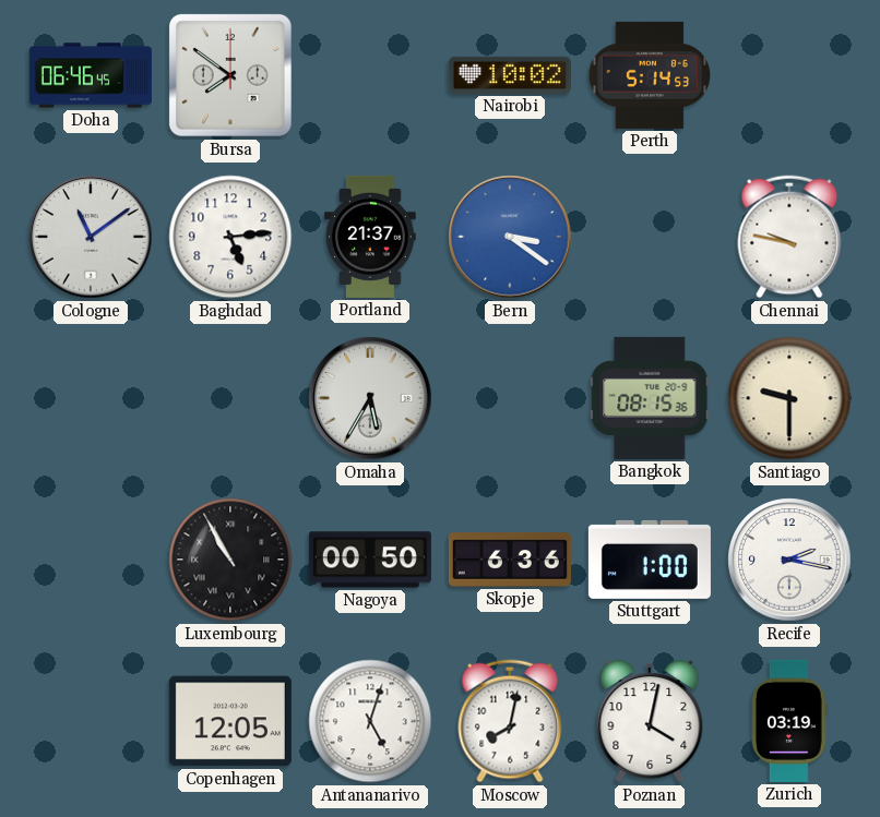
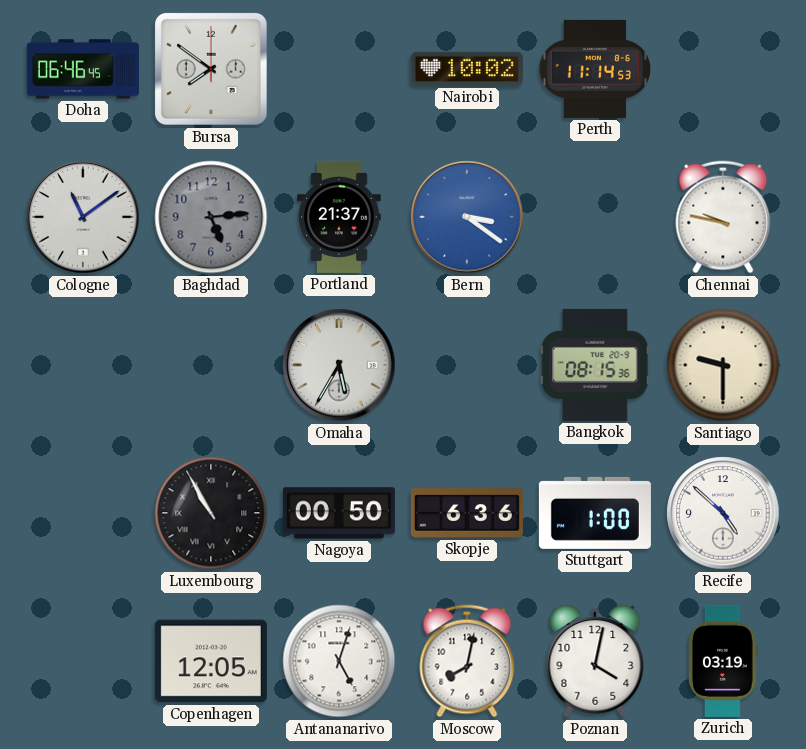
Perth: 5:14 -> 11:14
Baghdad dial: white -> grey
Recife: 2:17 -> 4:52
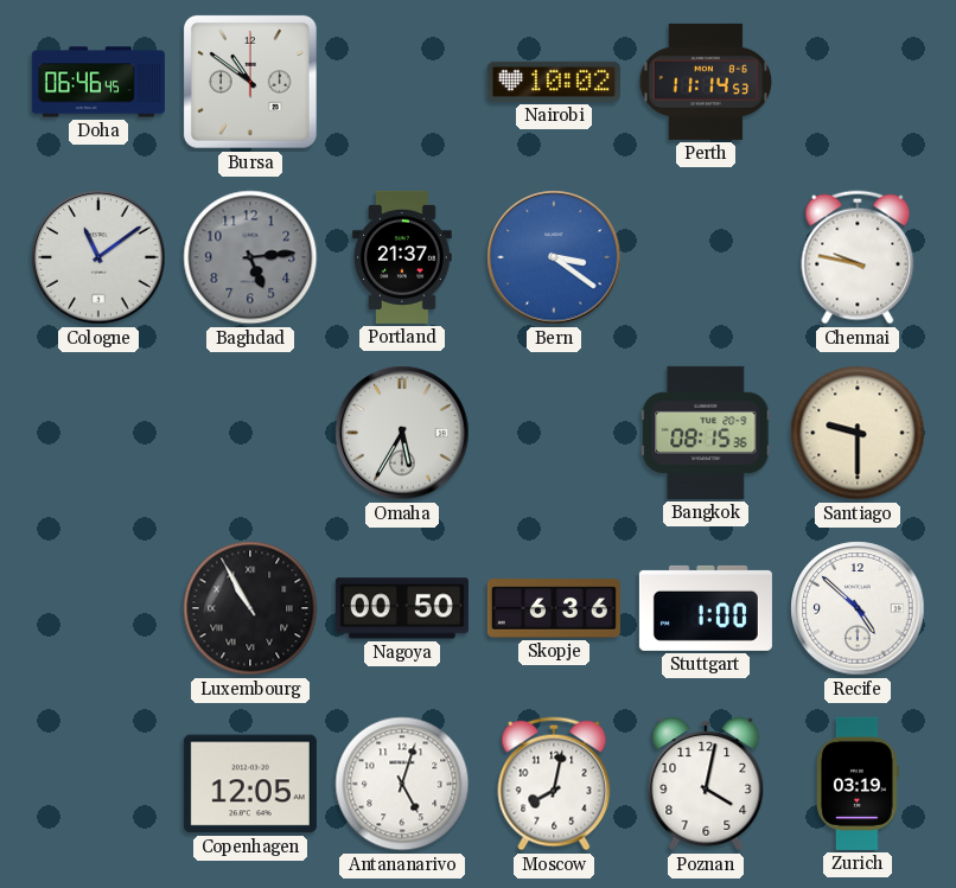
Bursa: 7:51 -> 10:51
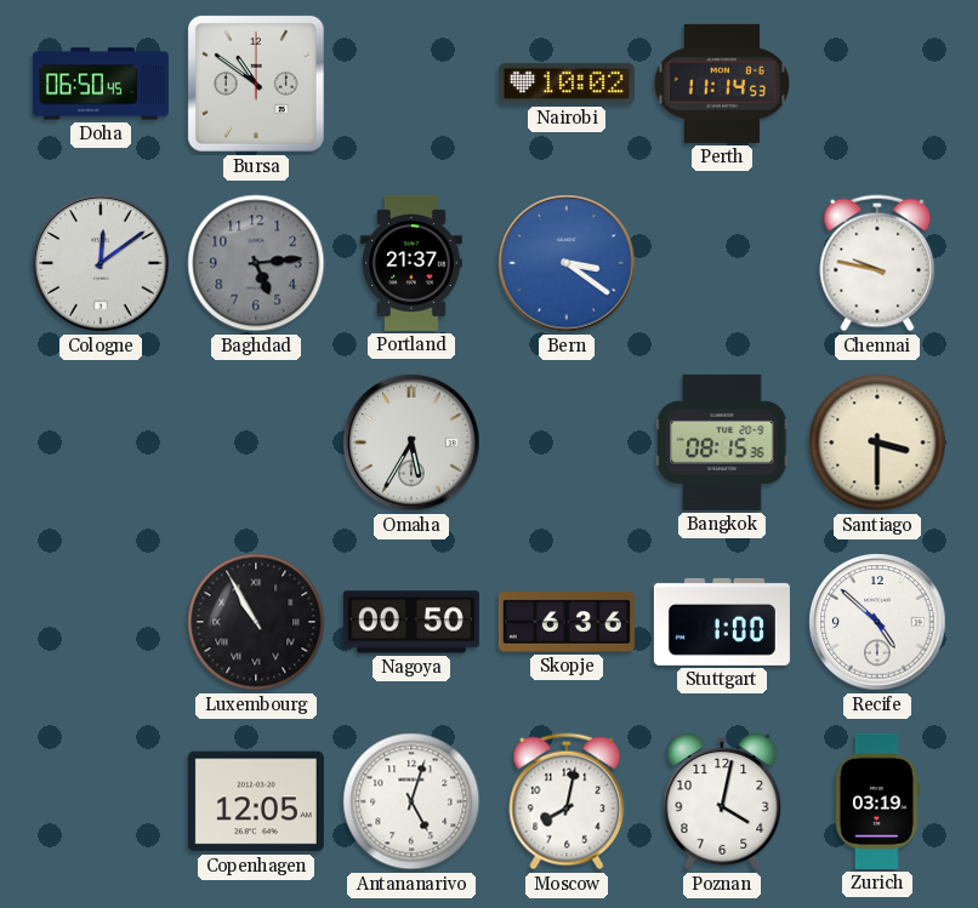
Doha: 06:46 -> 06:50
Cologne: 11:09 -> 12:09
Santiago: 9:30 -> 3:30
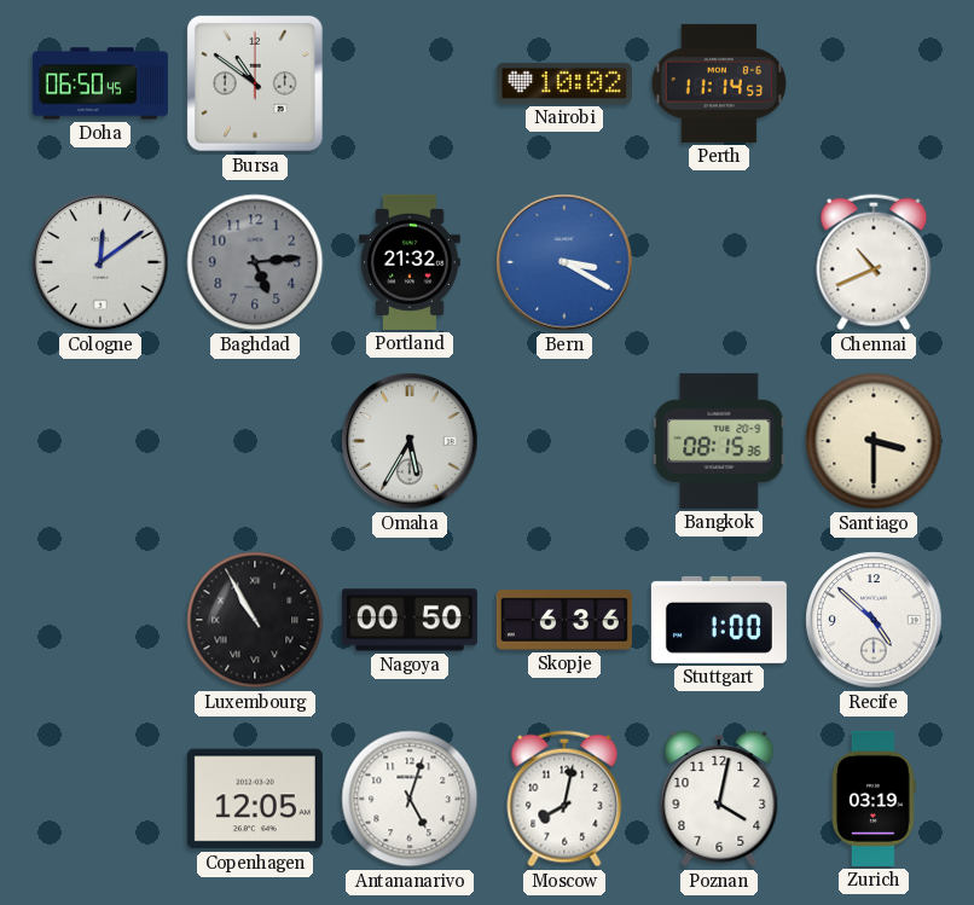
Portland: 21:37 -> 21:32
Bern: 3:21 -> 3:20
Chennai: 9:47 -> 10:41
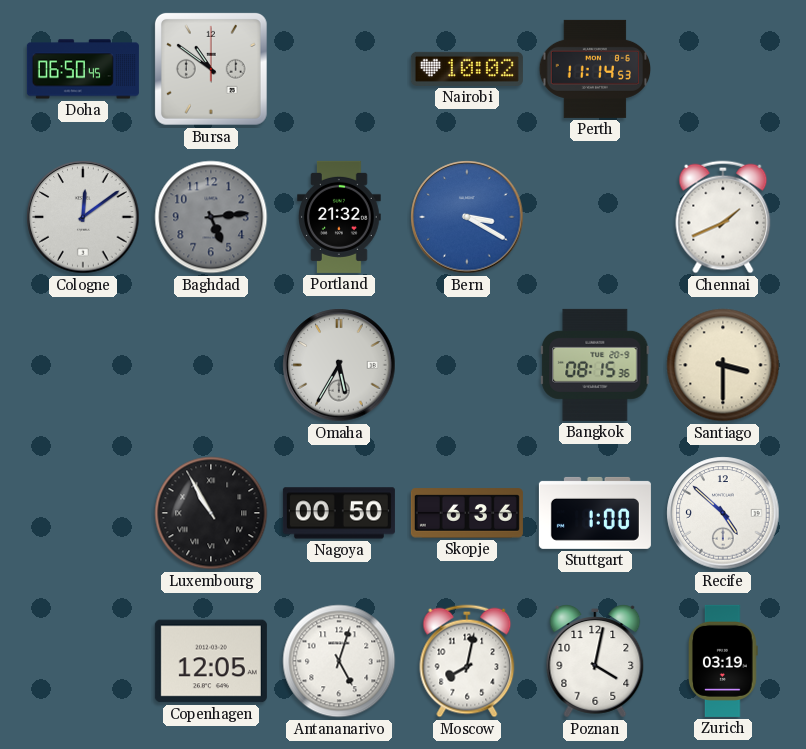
Chennai: 10:41 -> 1:41
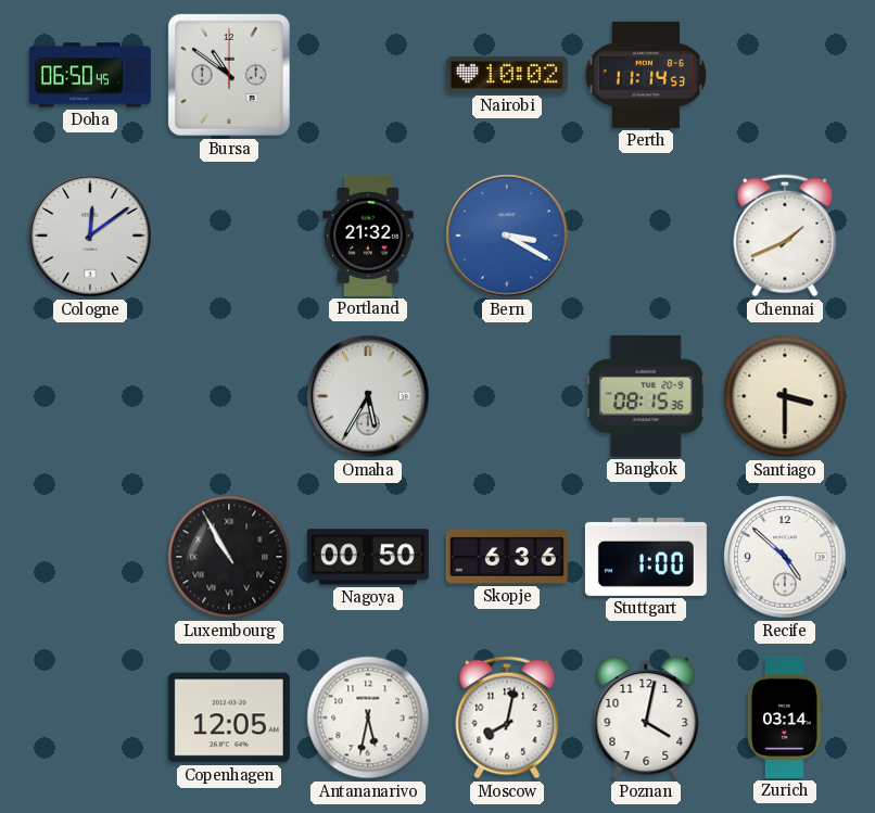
Baghdad: 5:14 -> none
Antananarivo: 5:03 -> 5:32
Zurich: 03:19 -> 03:14
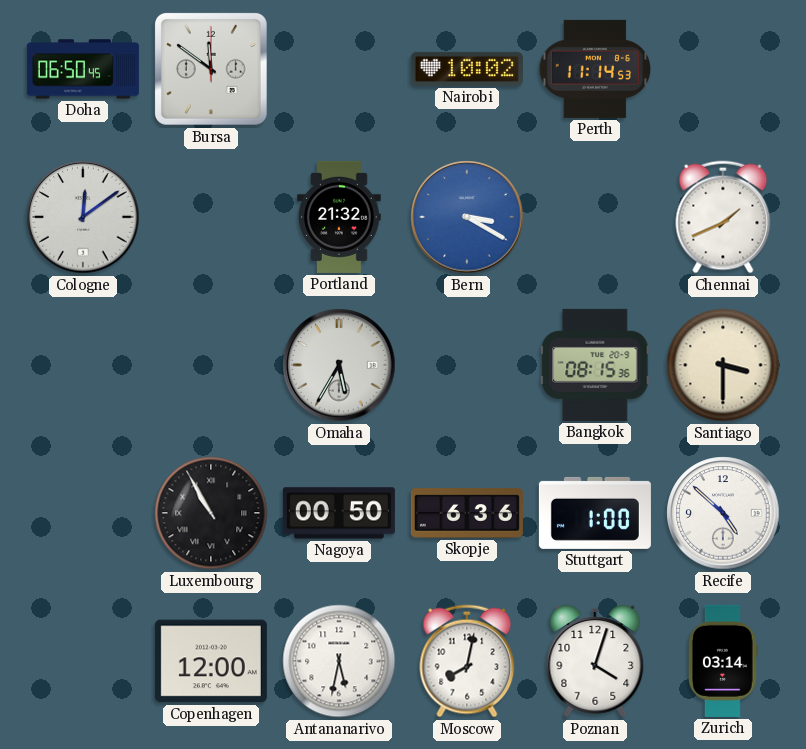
Bursa: 10:51 -> 11:51
Copenhagen: 12:05 -> 12:00
Poznan: 4:02 -> 4:03
